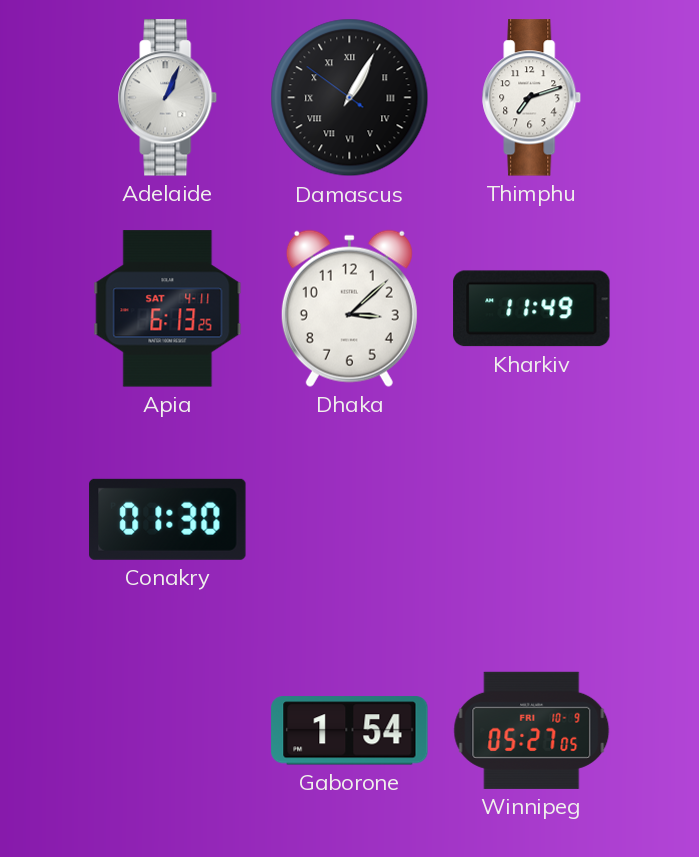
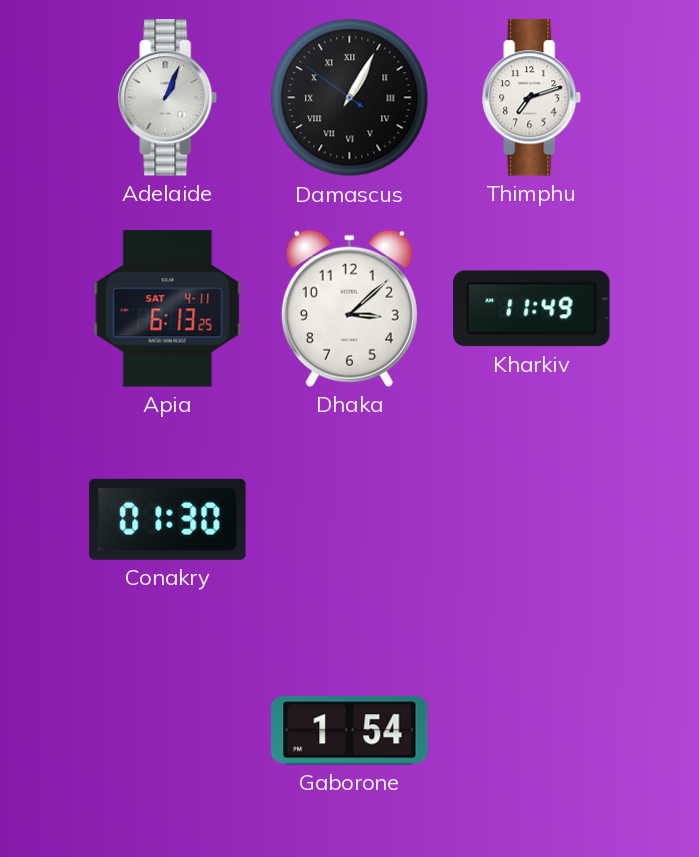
Winnipeg: 05:27 -> none
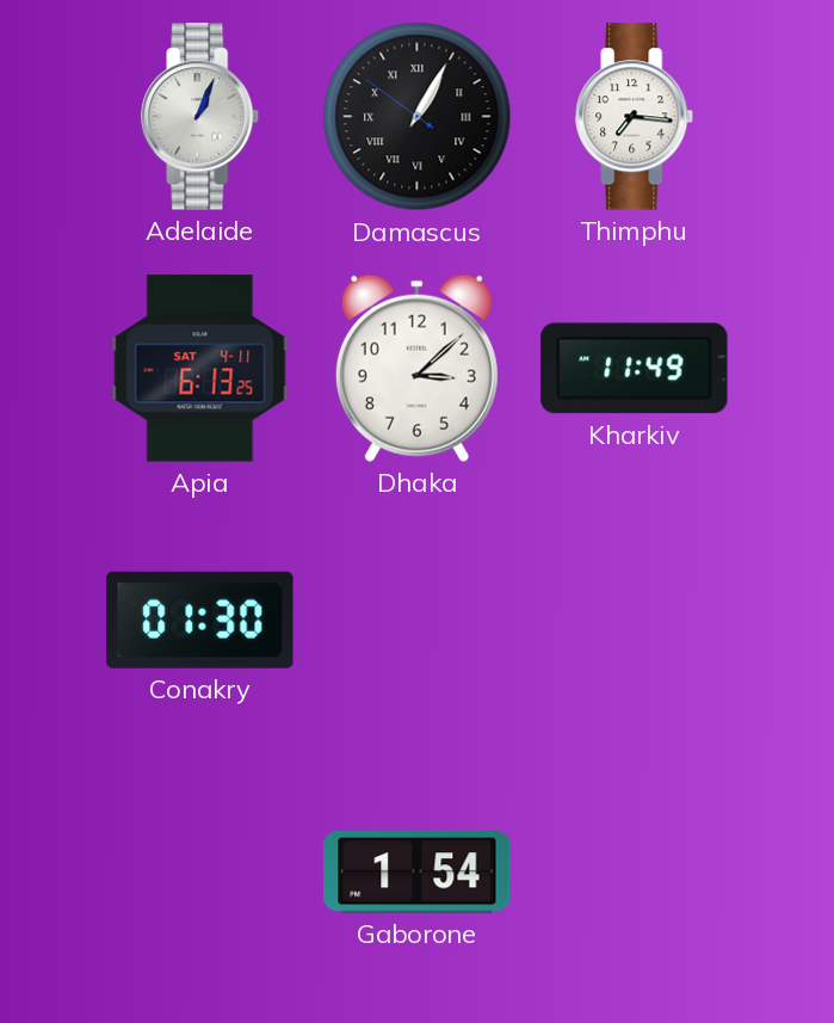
Thimphu: 7:12 -> 7:16
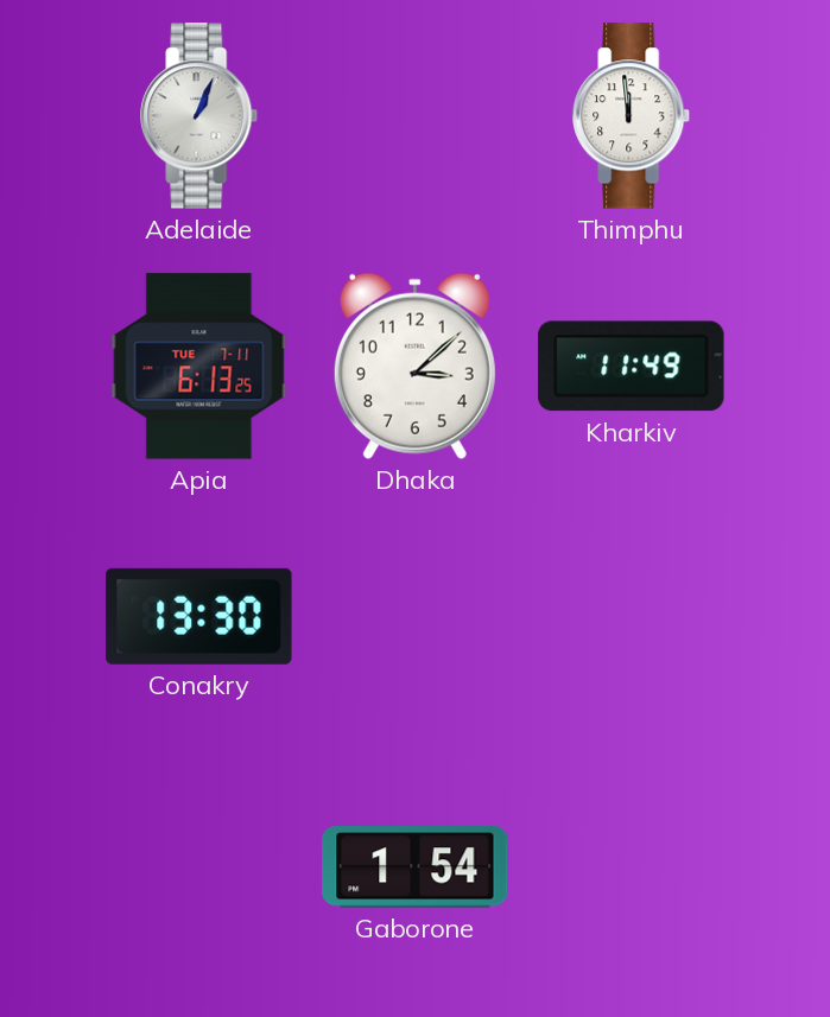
Damascus: 1:04 -> none
Thimphu: 7:16 -> 11:59
Apia date: SAT 4-11 -> TUE 7-11
Conakry: 01:30 -> 13:30
